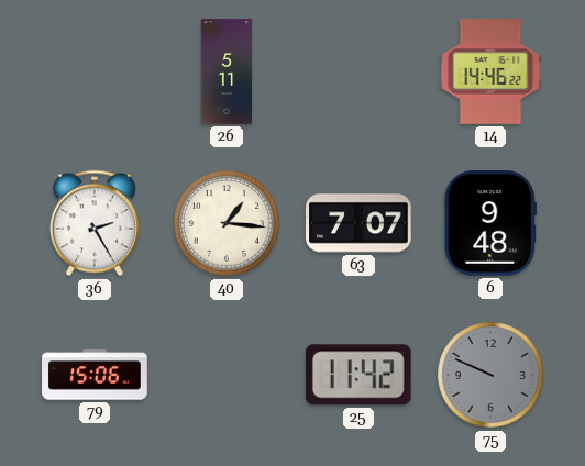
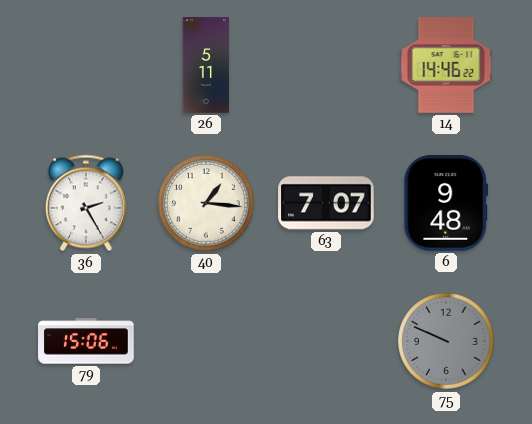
25: 11:42 -> none
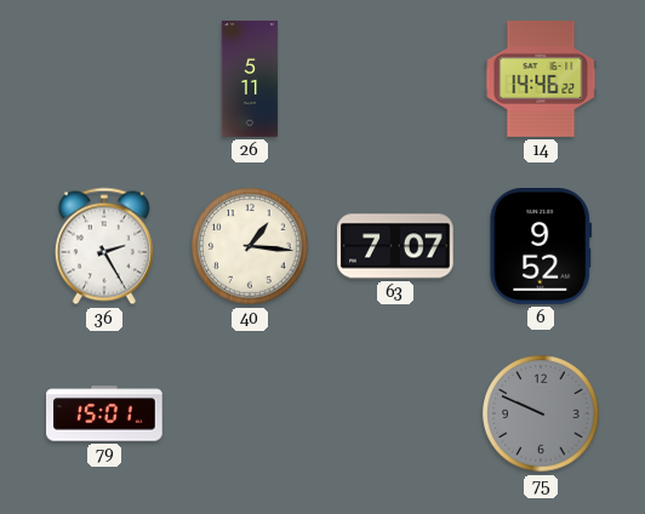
6: 9:48 -> 9:52
79: 15:06 -> 15:01
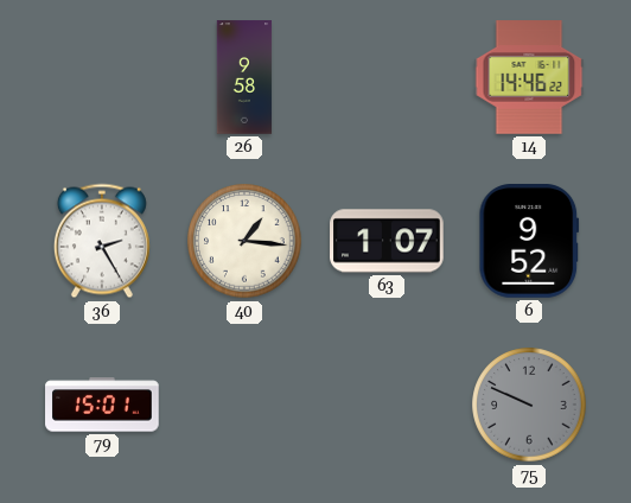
26: 5:11 -> 9:58
63: 7:07 -> 1:07
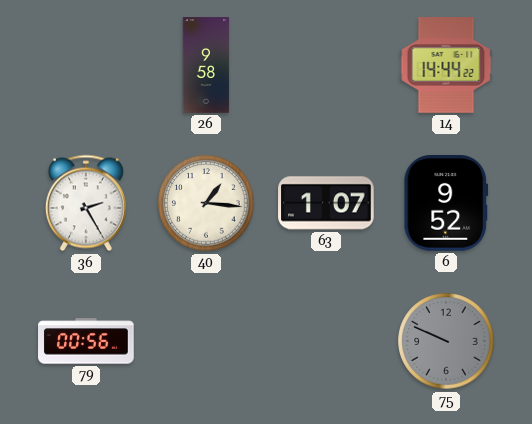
14: 14:46 -> 14:44
79: 15:01 -> 00:56
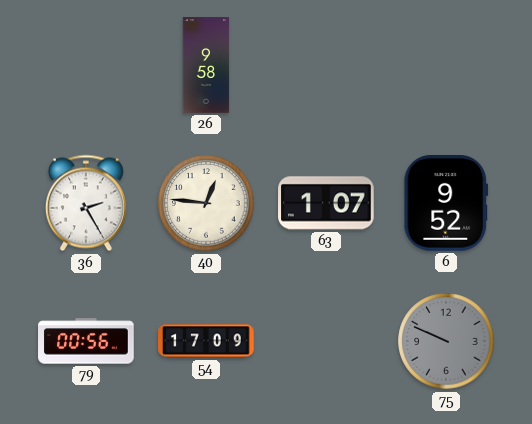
14: 14:44 -> none
40: 1:16 -> 12:46
54: none -> 17:09
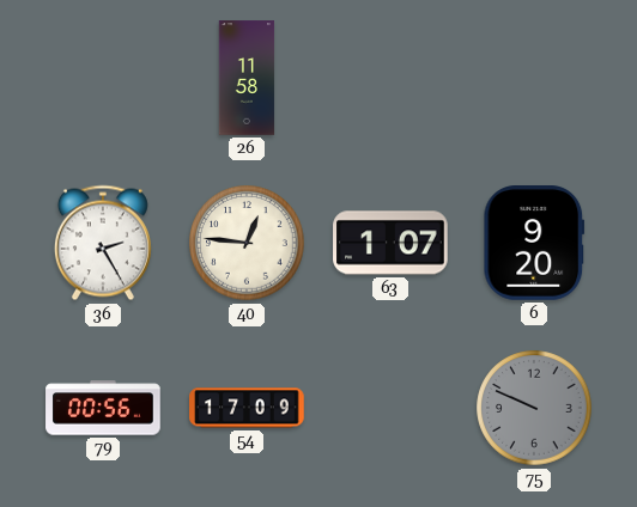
26: 9:58 -> 11:58
6: 9:52 -> 9:20
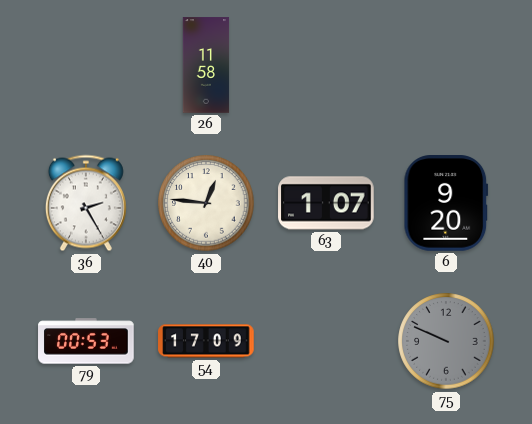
79: 00:56 -> 00:53
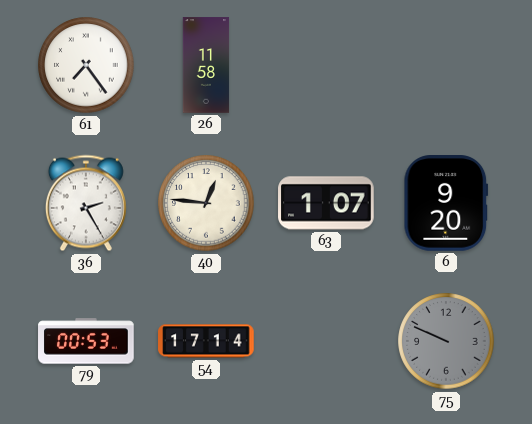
61: none -> 7:24
54: 17:09 -> 17:14
